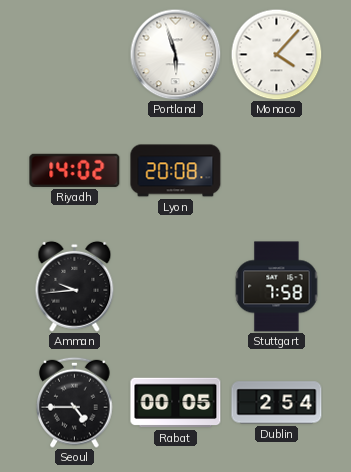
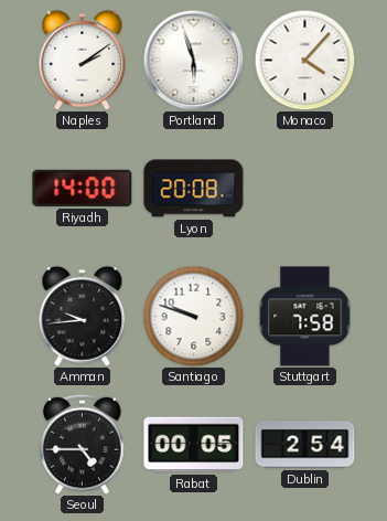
Naples: none -> 2:09
Riyadh: 14:02 -> 14:00
Santiago: none -> 9:48
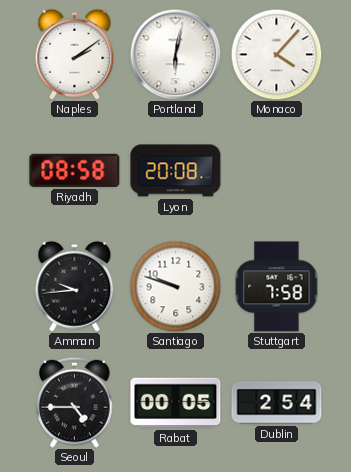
Portland: 5:57 -> 6:02
Riyadh: 14:00 -> 08:58
